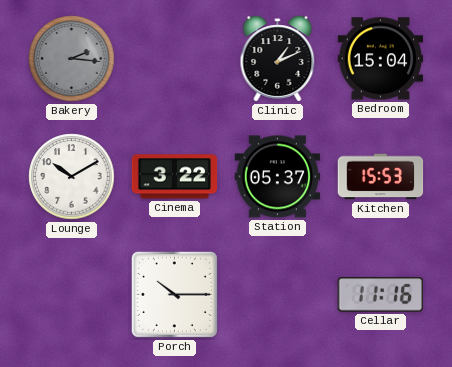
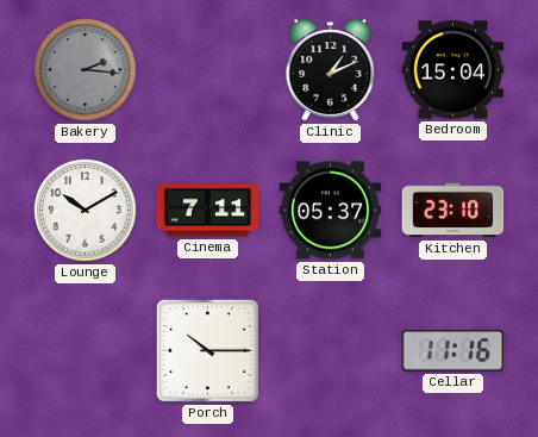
Cinema: 3:22 -> 7:11
Kitchen: 15:53 -> 23:10
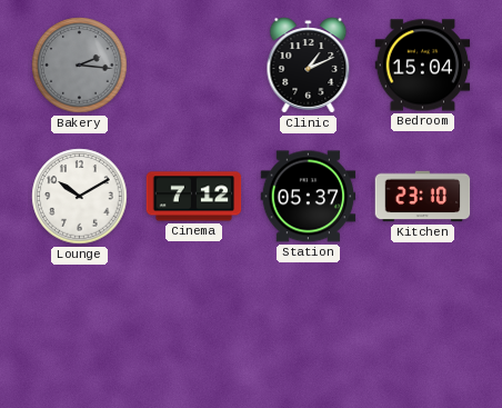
Cinema: 7:11 -> 7:12
Porch: 10:15 -> none
Cellar: 11:16 -> none
